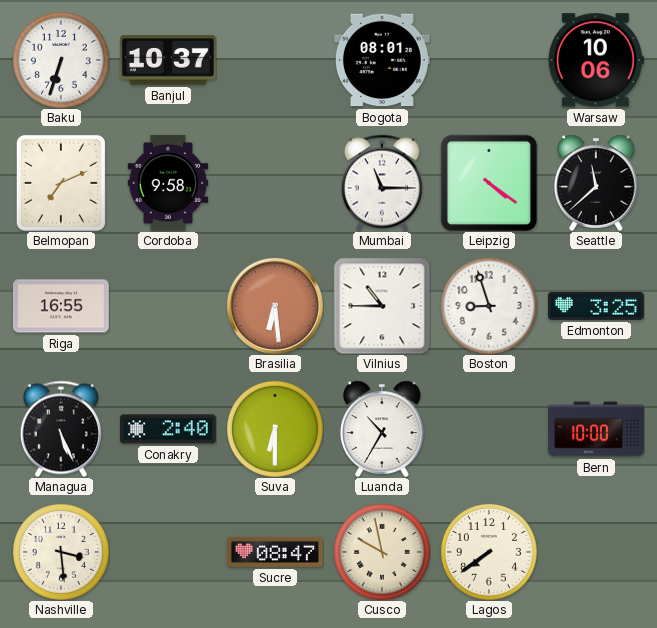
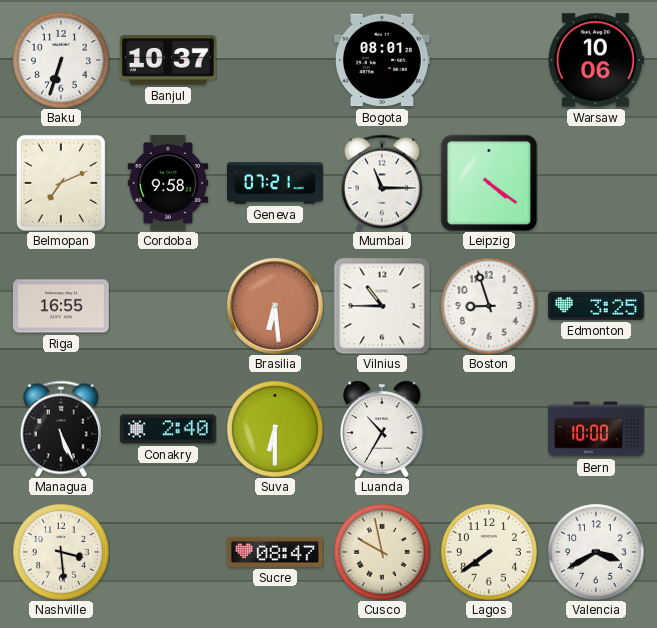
Geneva: none -> 07:21
Seattle: 11:38 -> none
Valencia: none -> 3:40
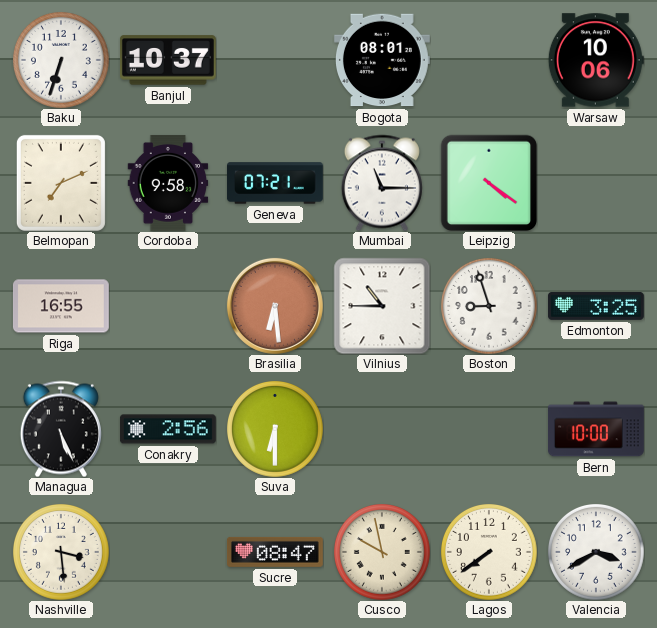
Conakry: 2:40 -> 2:56
Luanda: 10:35 -> none
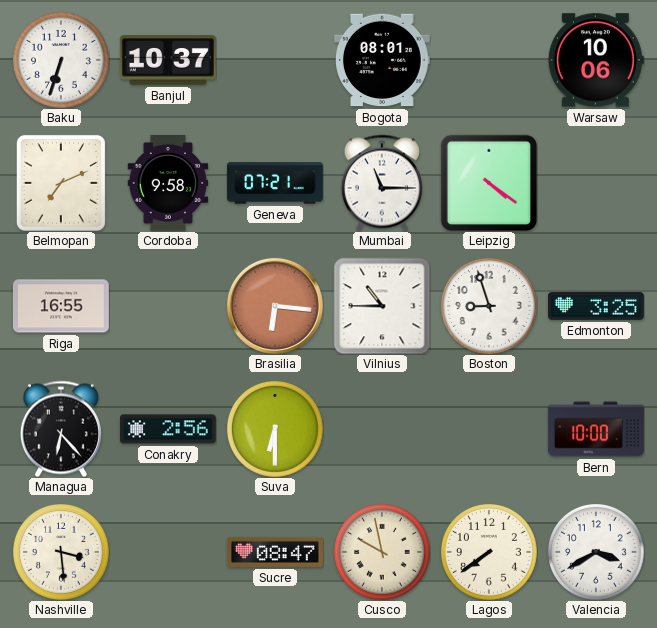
Brasilia: 6:29 -> 6:16
Managua: 5:26 -> 6:23
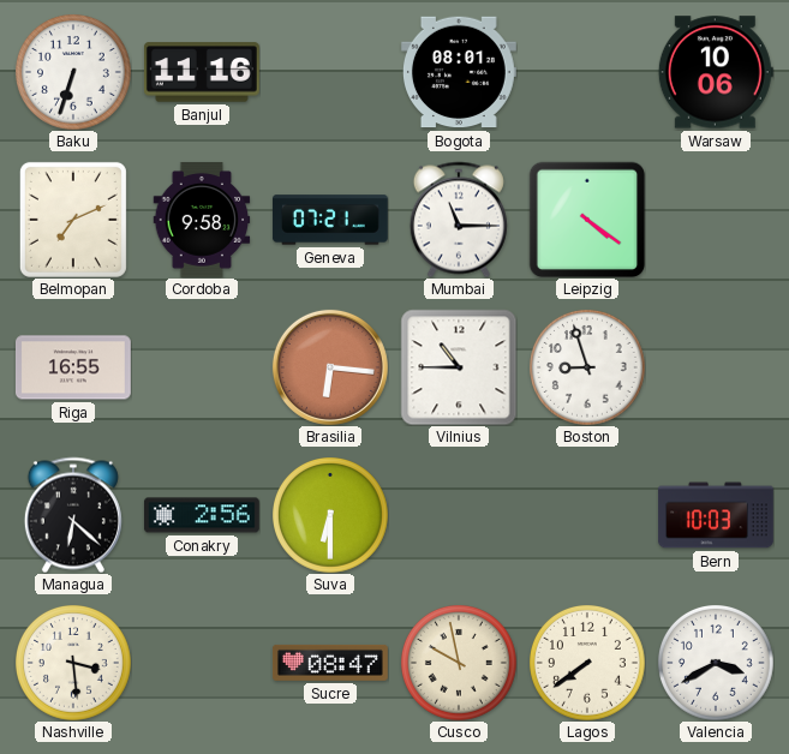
Banjul: 10:37 -> 11:16
Edmonton: 3:25 -> none
Managua: 6:23 -> 6:22
Bern: 10:00 -> 10:03
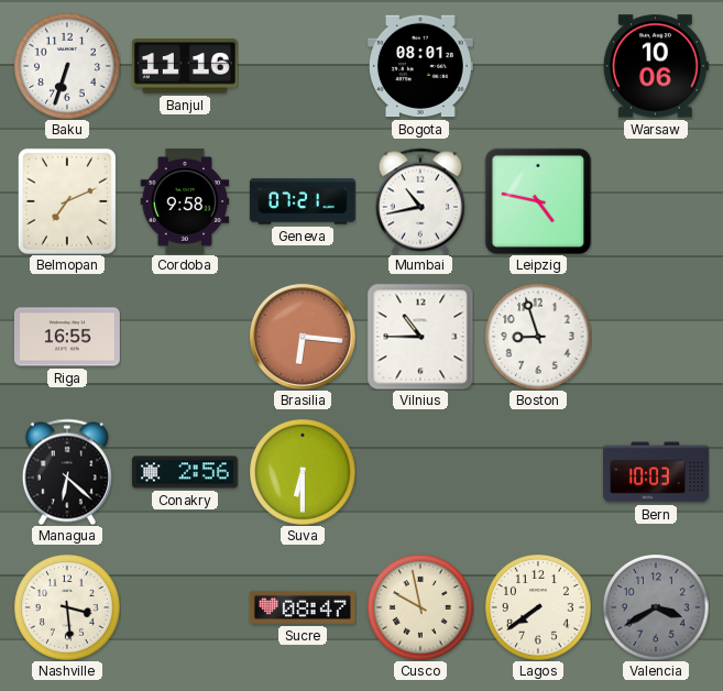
Mumbai: 11:15 -> 10:43
Leipzig: 4:21 -> 4:47
Valencia dial: white -> grey
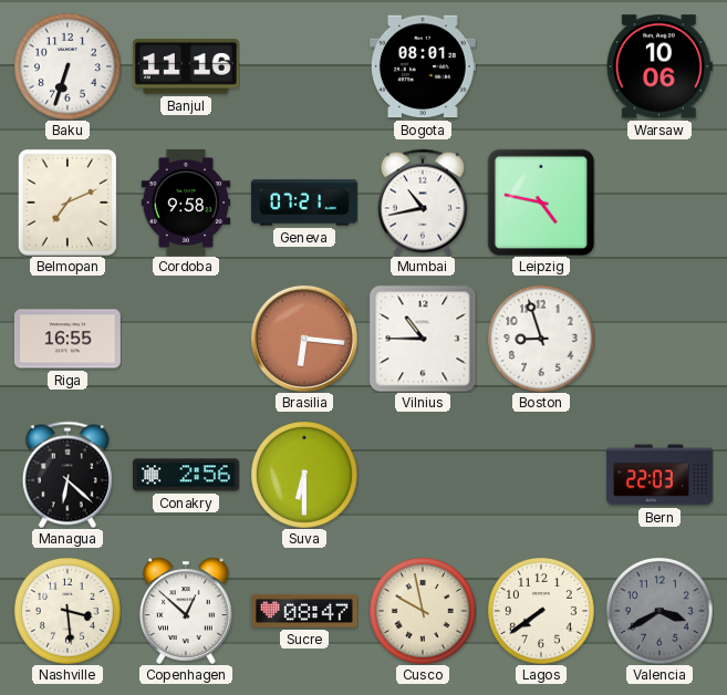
Bern: 10:03 -> 22:03
Copenhagen: none -> 12:52
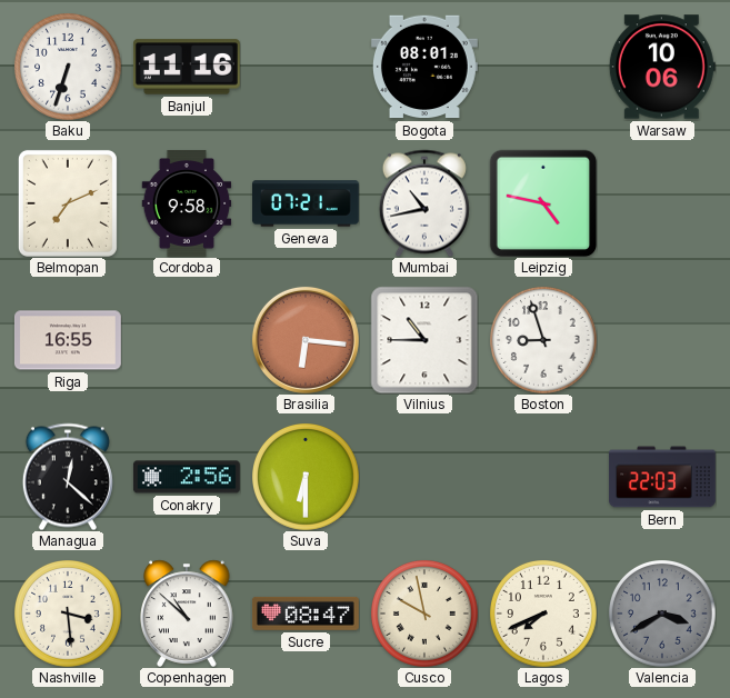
Managua: 6:22 -> 12:22
Copenhagen: 12:52 -> 10:52
Lagos: 7:39 -> 7:41
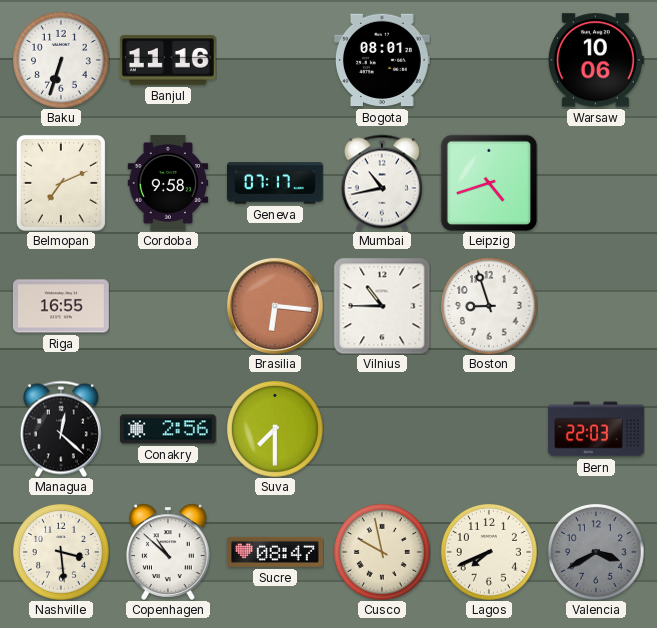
Geneva: 07:21 -> 07:17
Leipzig: 4:47 -> 4:42
Suva: 6:30 -> 7:30
